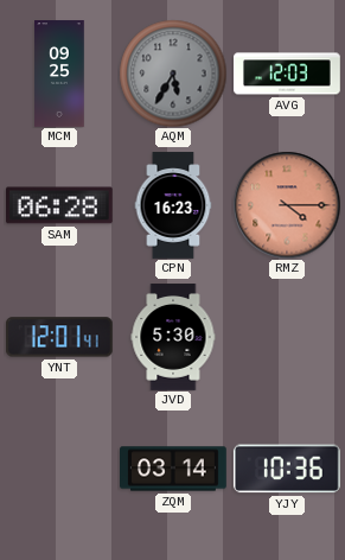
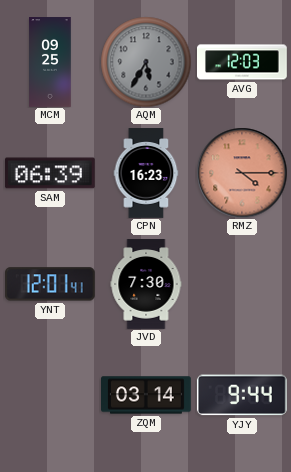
SAM: 06:28 -> 06:39
JVD: 5:30 -> 7:30
YJY: 10:36 -> 9:44
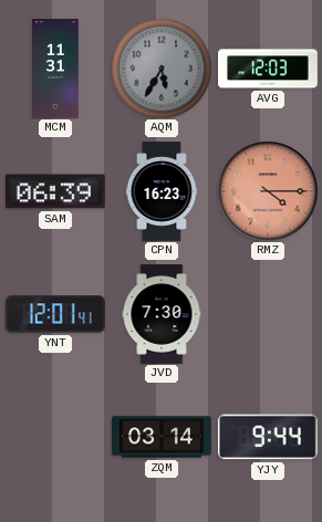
MCM: 09:25 -> 11:31
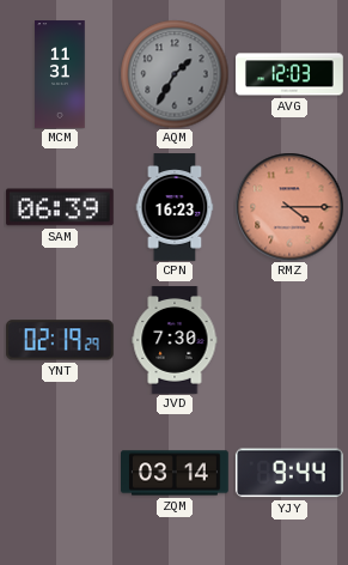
AQM: 5:35 -> 1:35
YNT: 12:01 -> 02:19
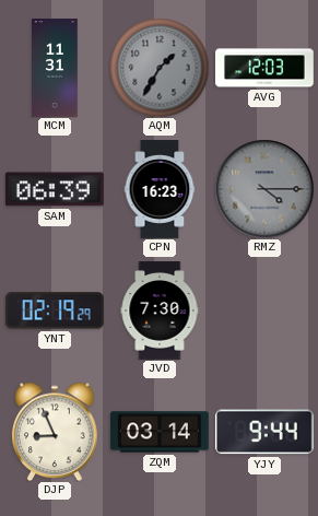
RMZ dial: salmon -> grey
DJP: none -> 8:56
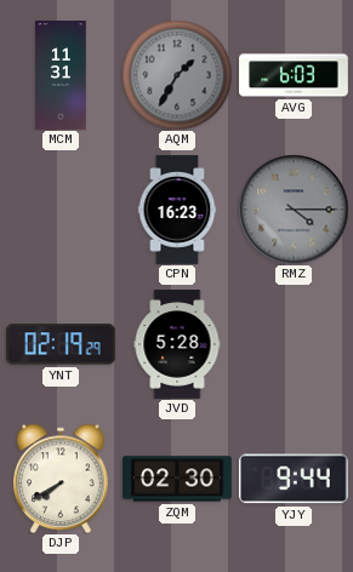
AVG: 12:03 -> 6:03
SAM: 06:39 -> none
JVD: 7:30 -> 5:28
DJP: 8:56 -> 7:40
ZQM: 03:14 -> 02:30
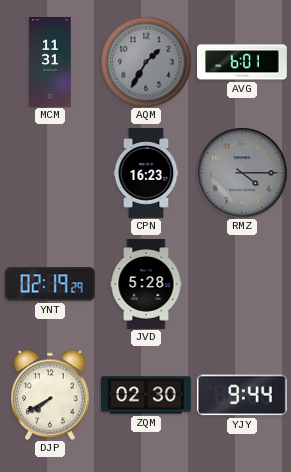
AVG: 6:03 -> 6:01
